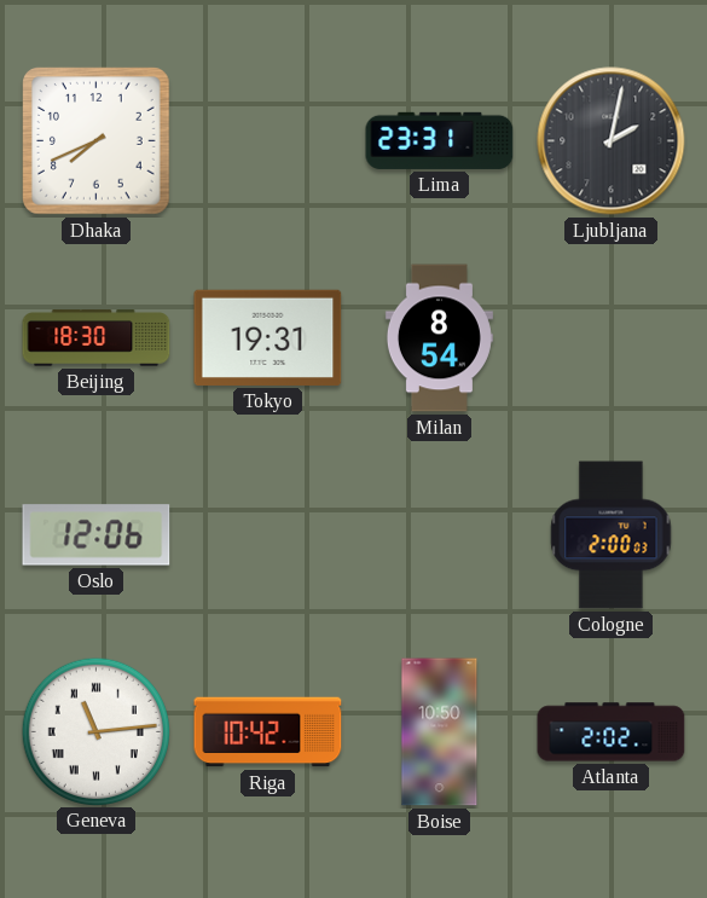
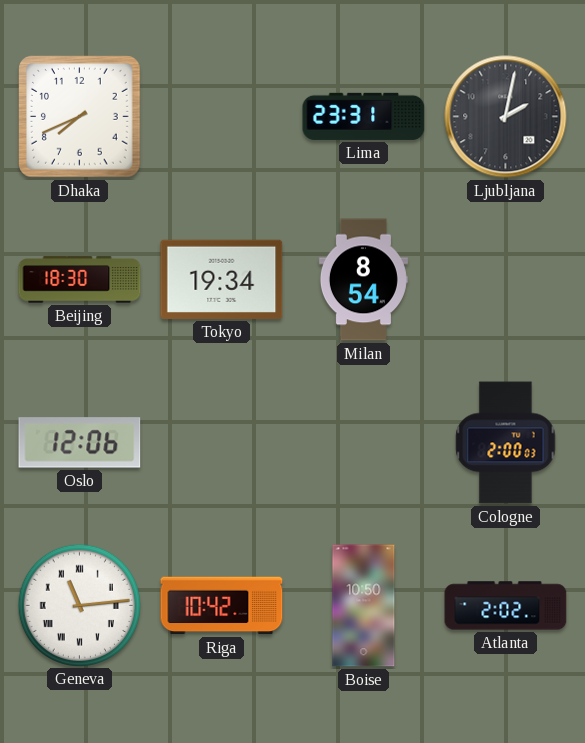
Tokyo: 19:31 -> 19:34
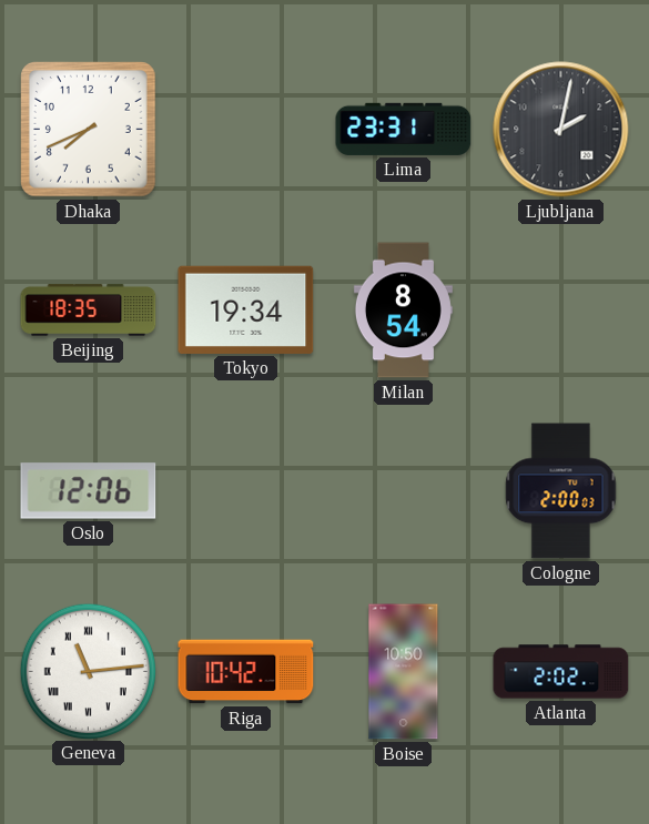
Beijing: 18:30 -> 18:35
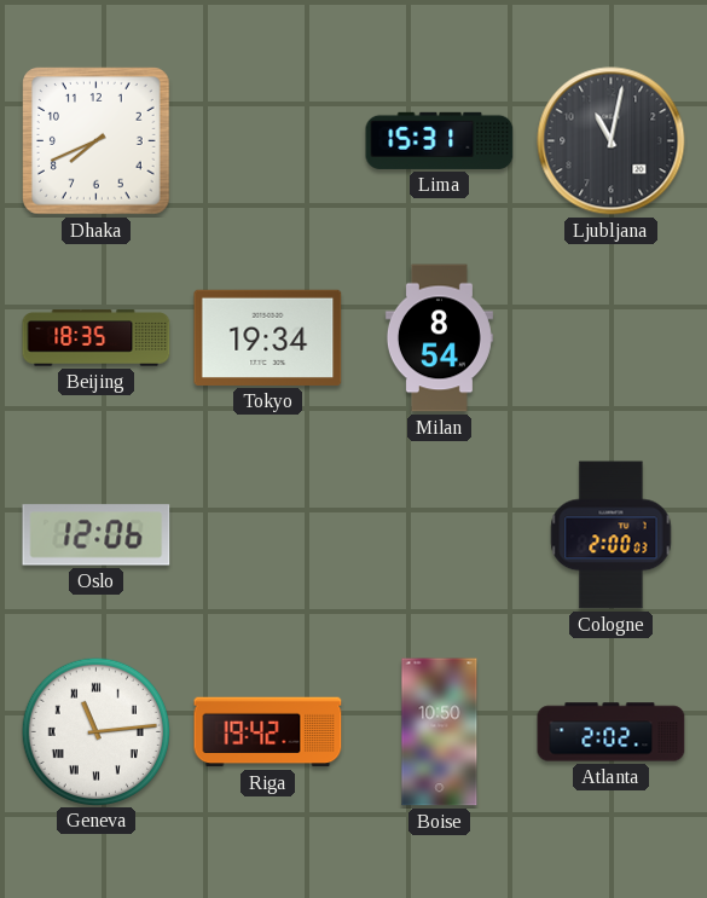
Lima: 23:31 -> 15:31
Ljubljana: 2:02 -> 11:02
Riga: 10:42 -> 19:42
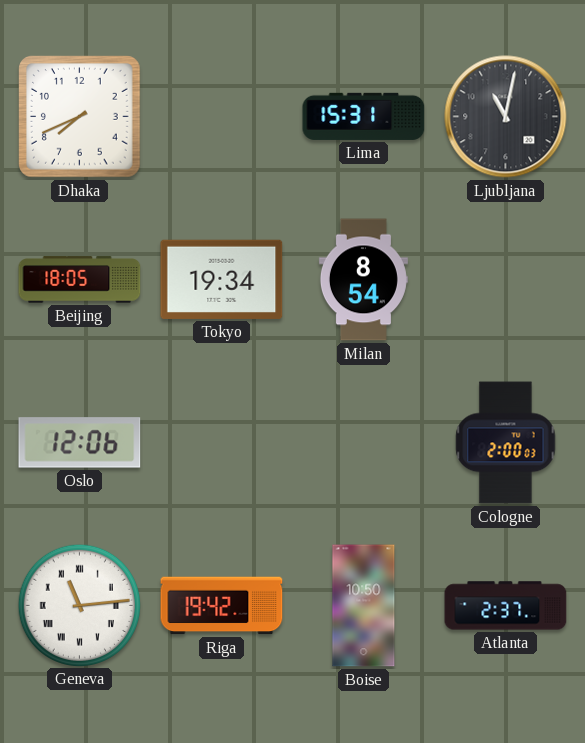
Beijing: 18:35 -> 18:05
Atlanta: 2:02 -> 2:37
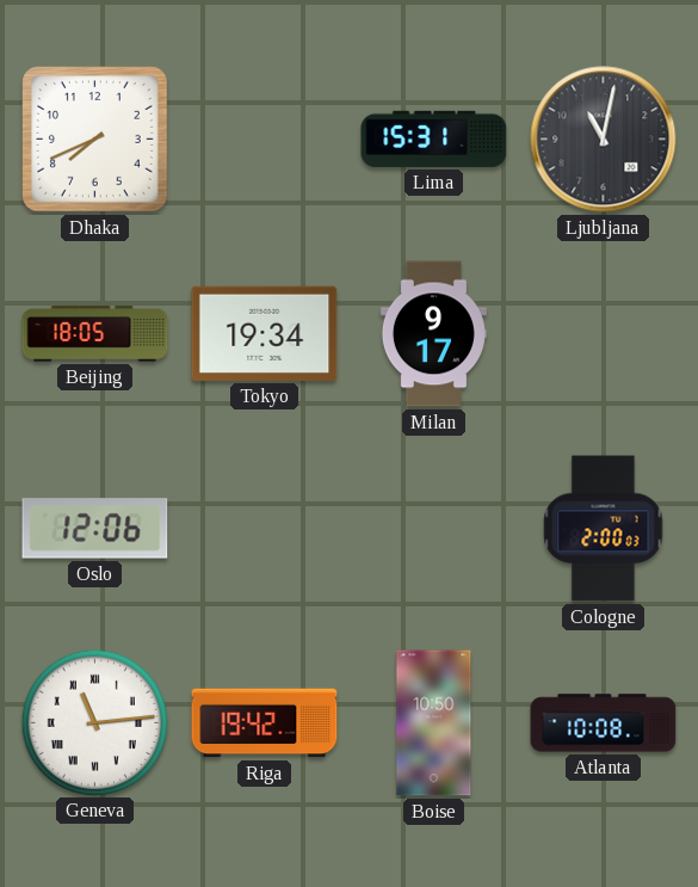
Milan: 8:54 -> 9:17
Atlanta: 2:37 -> 10:08
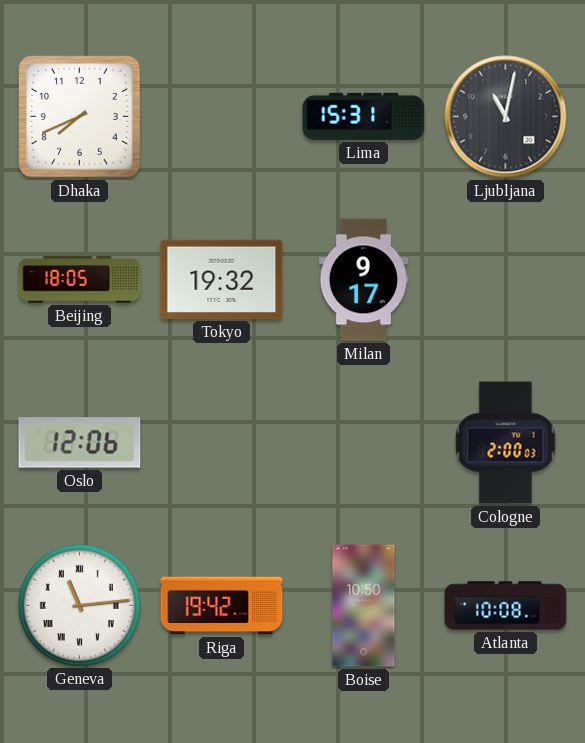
Tokyo: 19:34 -> 19:32
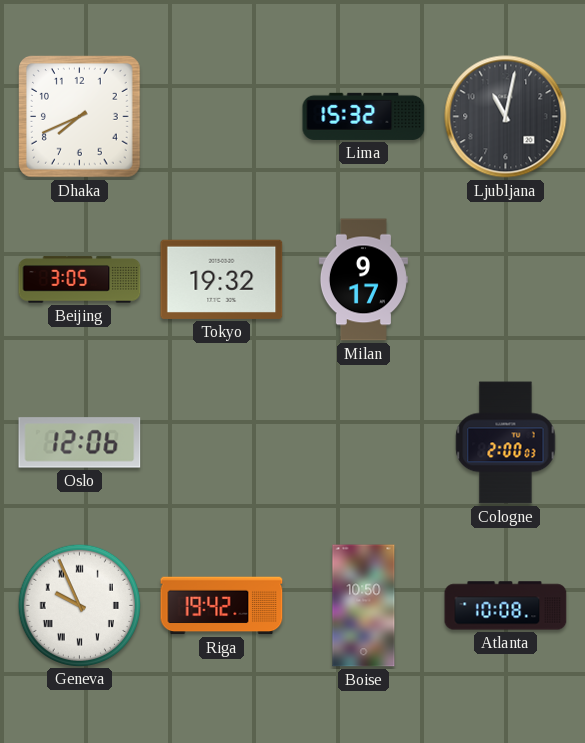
Lima: 15:31 -> 15:32
Beijing: 18:05 -> 3:05
Geneva: 11:14 -> 9:56
